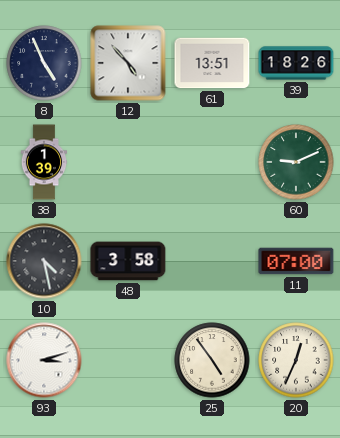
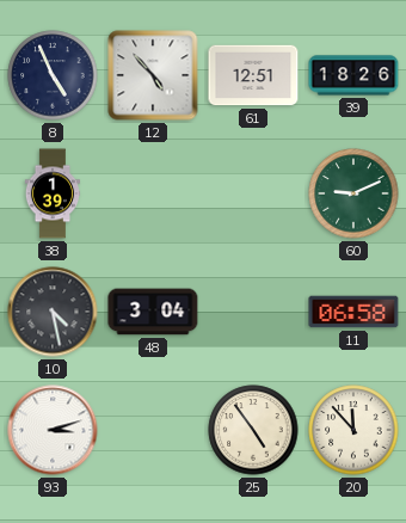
61: 13:51 -> 12:51
48: 3:58 -> 3:04
11: 07:00 -> 06:58
20: 12:34 -> 11:53
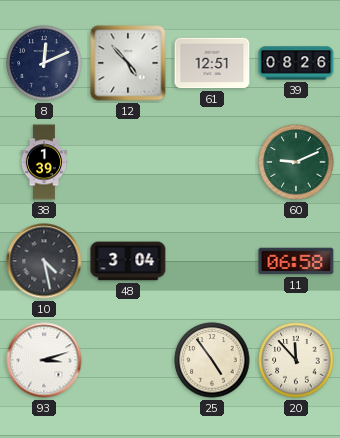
8: 4:56 -> 12:11
39: 18:26 -> 08:26
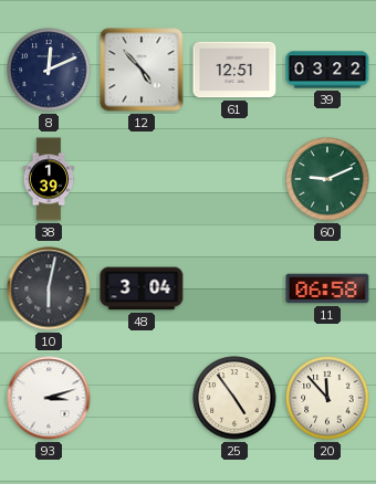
39: 08:26 -> 03:22
10: 4:28 -> 6:02
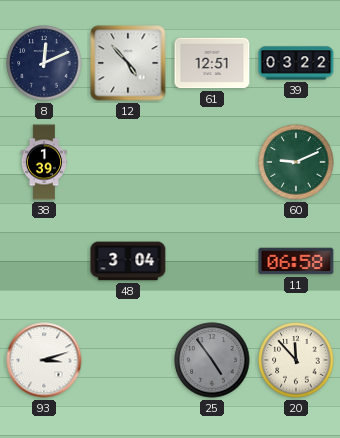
10: 6:02 -> none
25 dial: cream -> grey
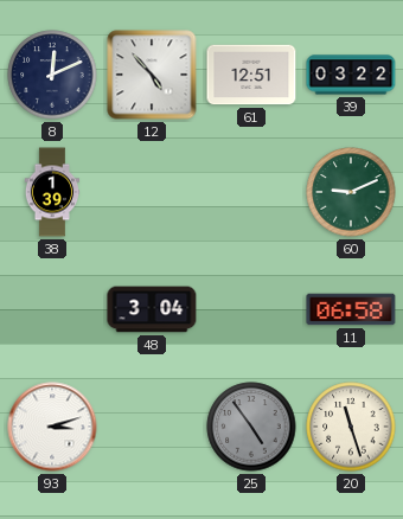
20: 11:53 -> 11:27
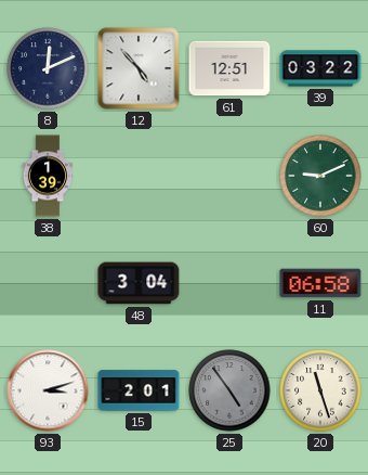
15: none -> 2:01
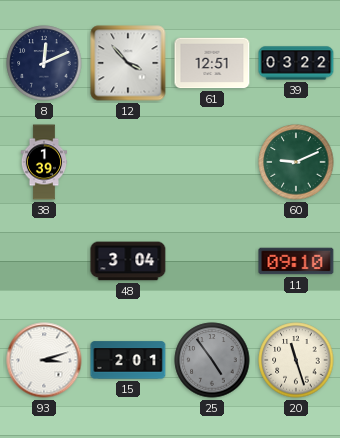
12: 4:53 -> 3:53
11: 06:58 -> 09:10
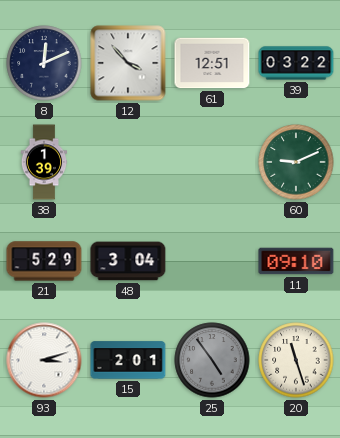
21: none -> 5:29
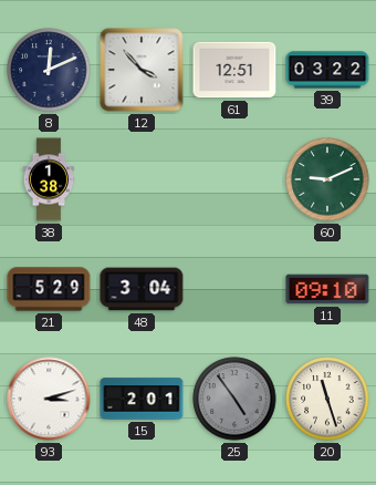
38: 1:39 -> 1:38
